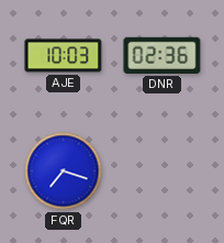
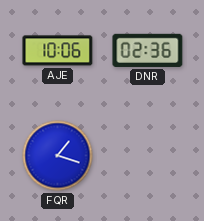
AJE: 10:03 -> 10:06
FQR: 7:18 -> 1:18
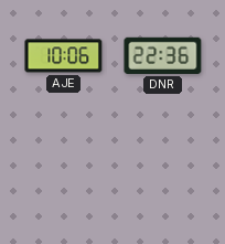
DNR: 02:36 -> 22:36
FQR: 1:18 -> none
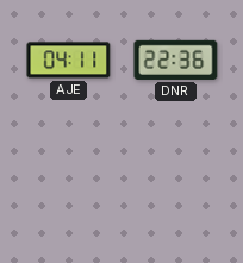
AJE: 10:06 -> 04:11
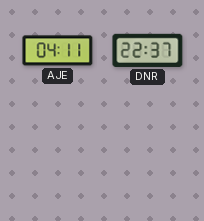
DNR: 22:36 -> 22:37
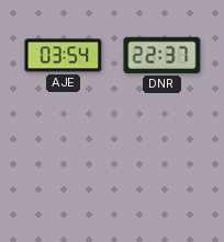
AJE: 04:11 -> 03:54
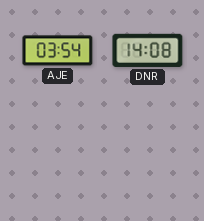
DNR: 22:37 -> 14:08
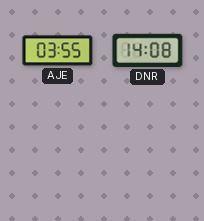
AJE: 03:54 -> 03:55
